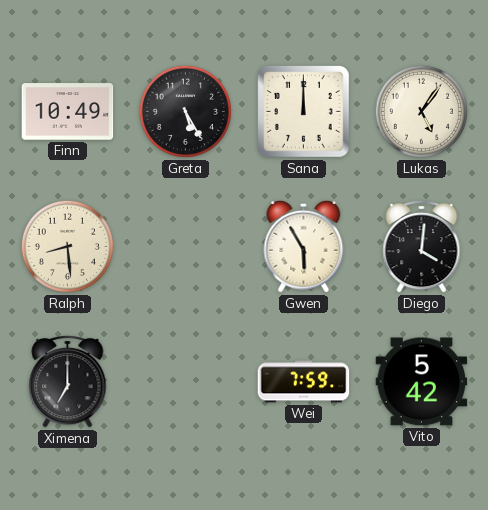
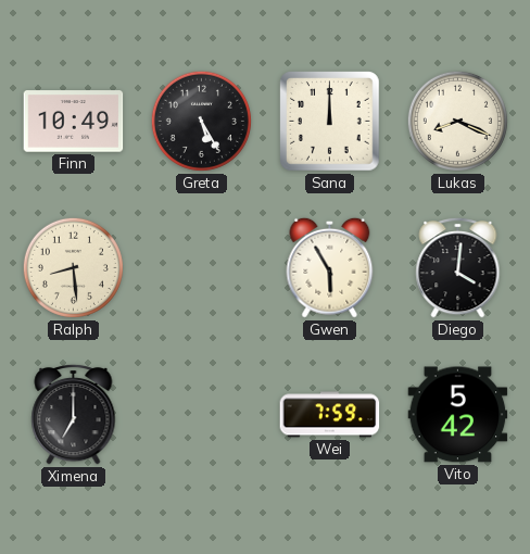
Lukas: 5:06 -> 8:19
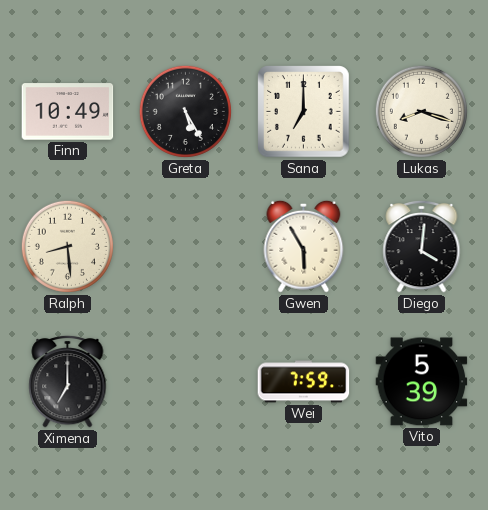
Sana: 12:00 -> 7:00
Lukas: 8:19 -> 8:18
Vito: 5:42 -> 5:39
